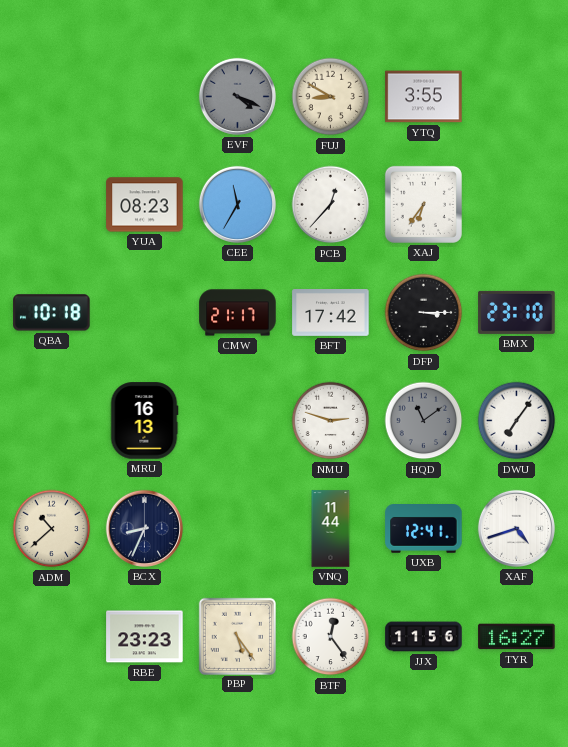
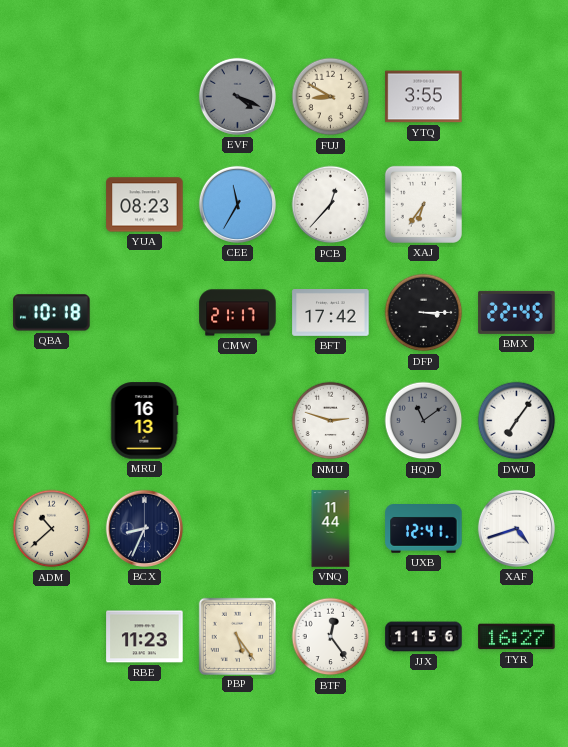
BMX: 23:10 -> 22:45
RBE: 23:23 -> 11:23
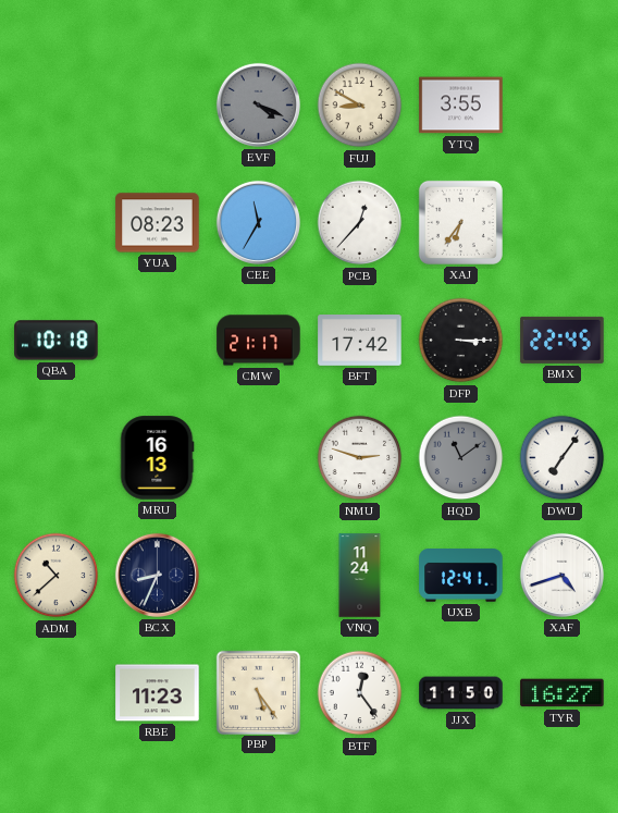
VNQ: 11:44 -> 11:24
JJX: 11:56 -> 11:50
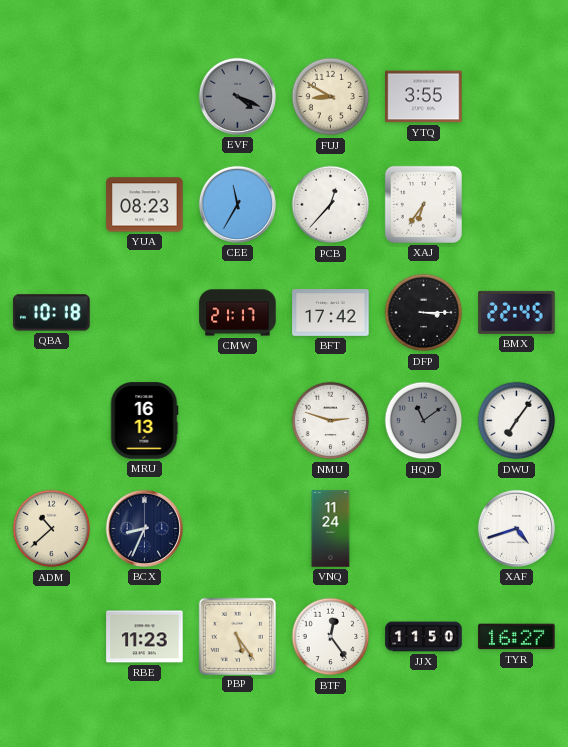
UXB: 12:41 -> none
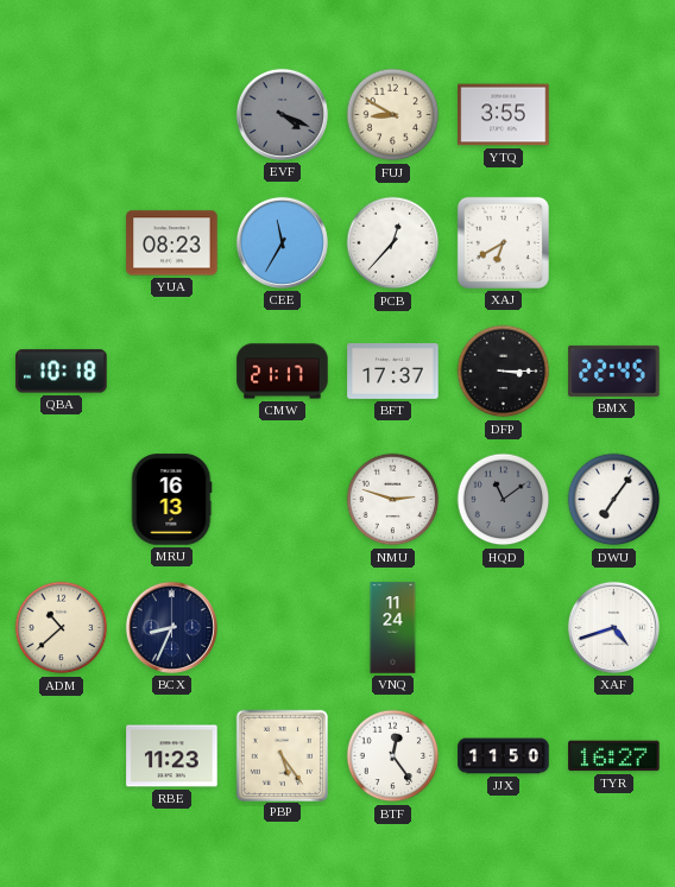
XAJ: 6:36 -> 6:40
BFT: 17:42 -> 17:37
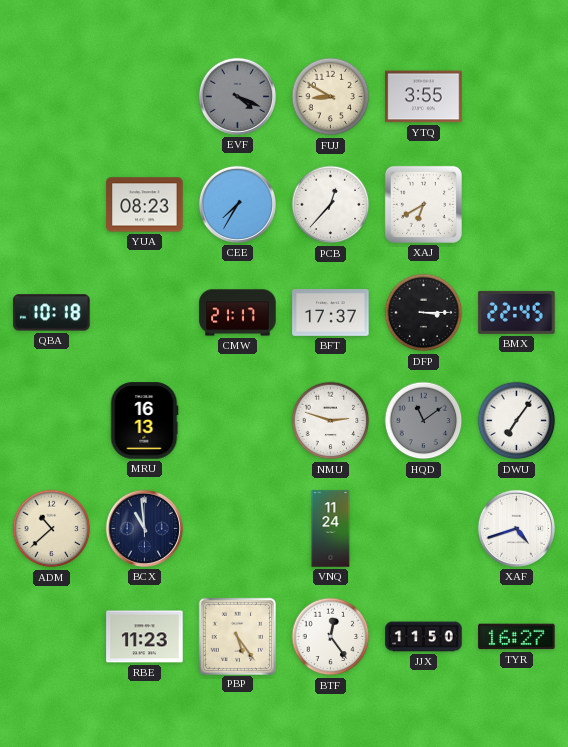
CEE: 11:35 -> 7:35
BCX: 8:34 -> 10:59
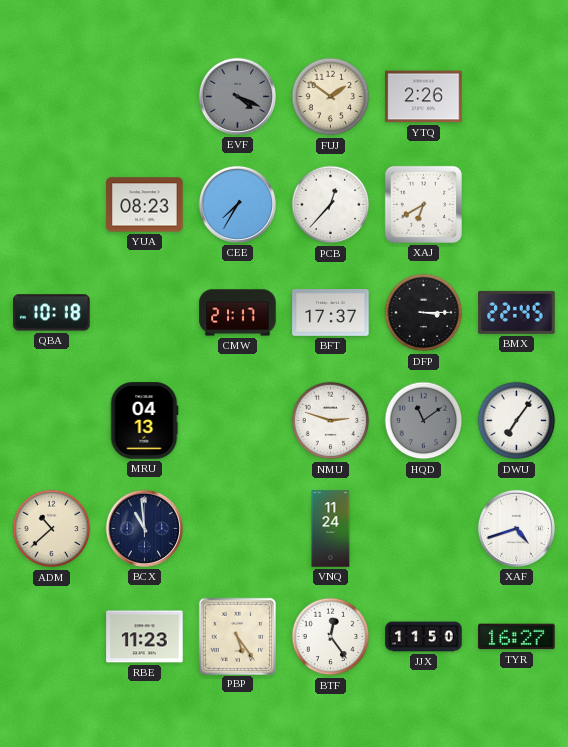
FUJ: 8:50 -> 1:51
YTQ: 3:55 -> 2:26
MRU: 16:13 -> 04:13
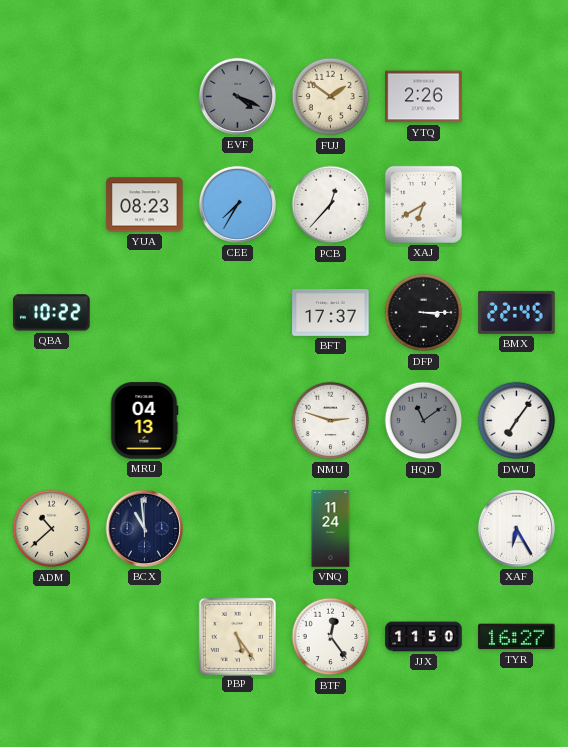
QBA: 10:18 -> 10:22
CMW: 21:17 -> none
XAF: 4:42 -> 6:25
RBE: 11:23 -> none
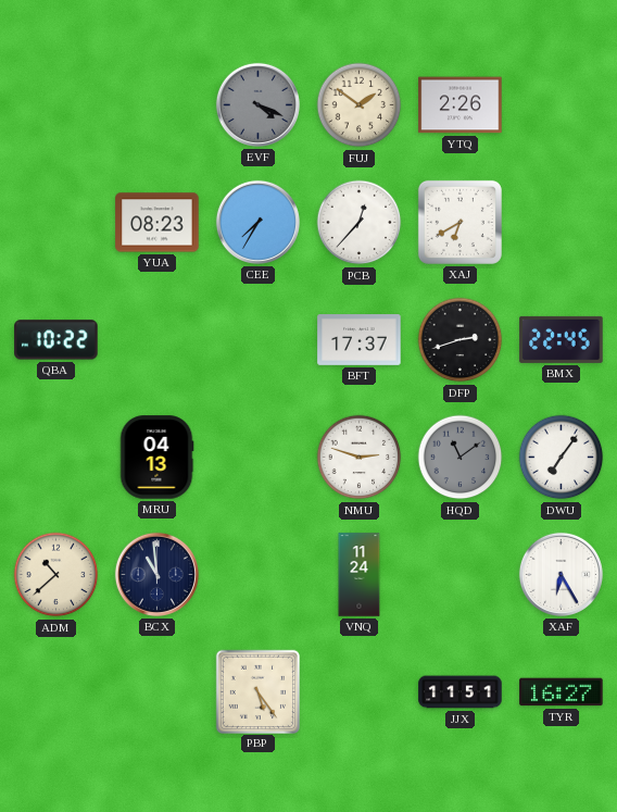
DFP: 3:15 -> 2:42
BTF: 12:24 -> none
JJX: 11:50 -> 11:51
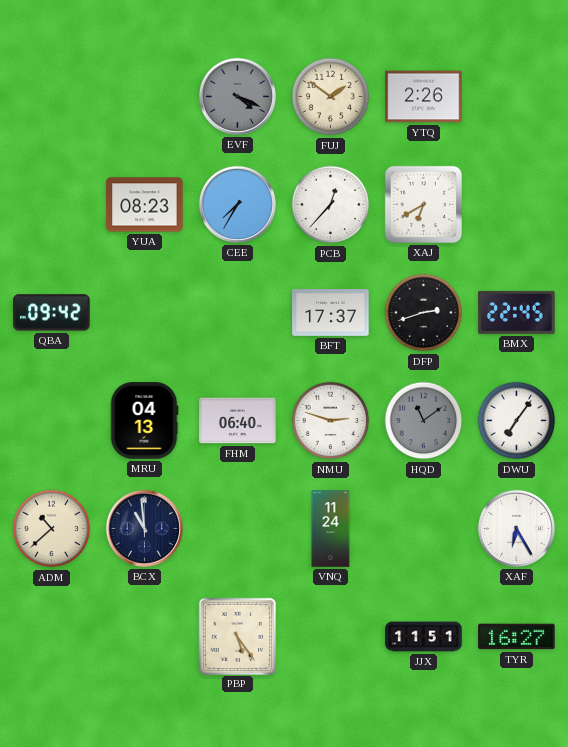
QBA: 10:22 -> 09:42
FHM: none -> 06:40
